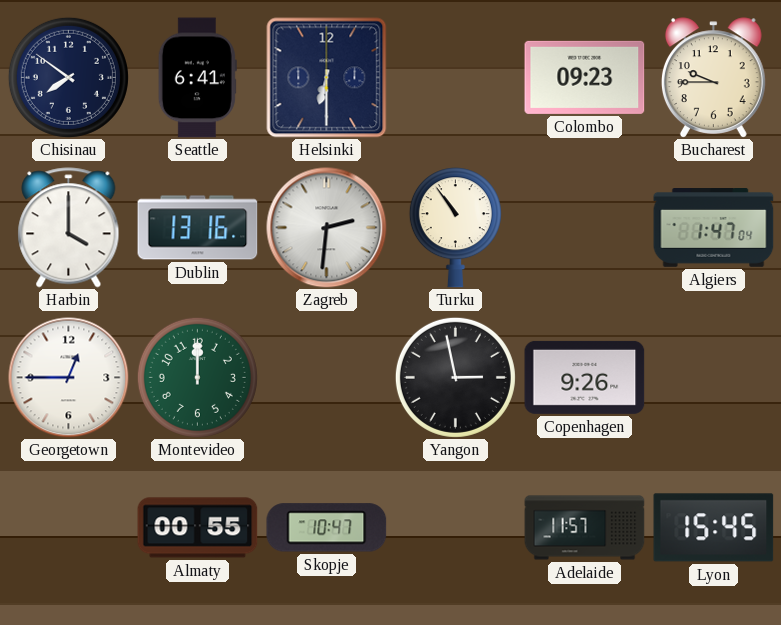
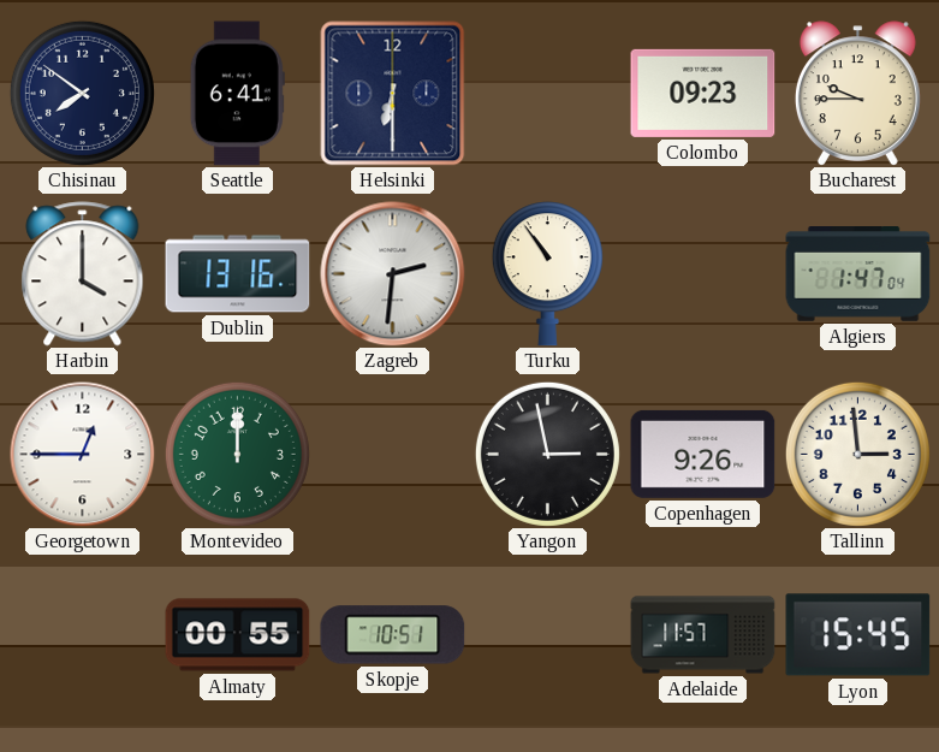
Tallinn: none -> 2:59
Skopje: 10:47 -> 10:51
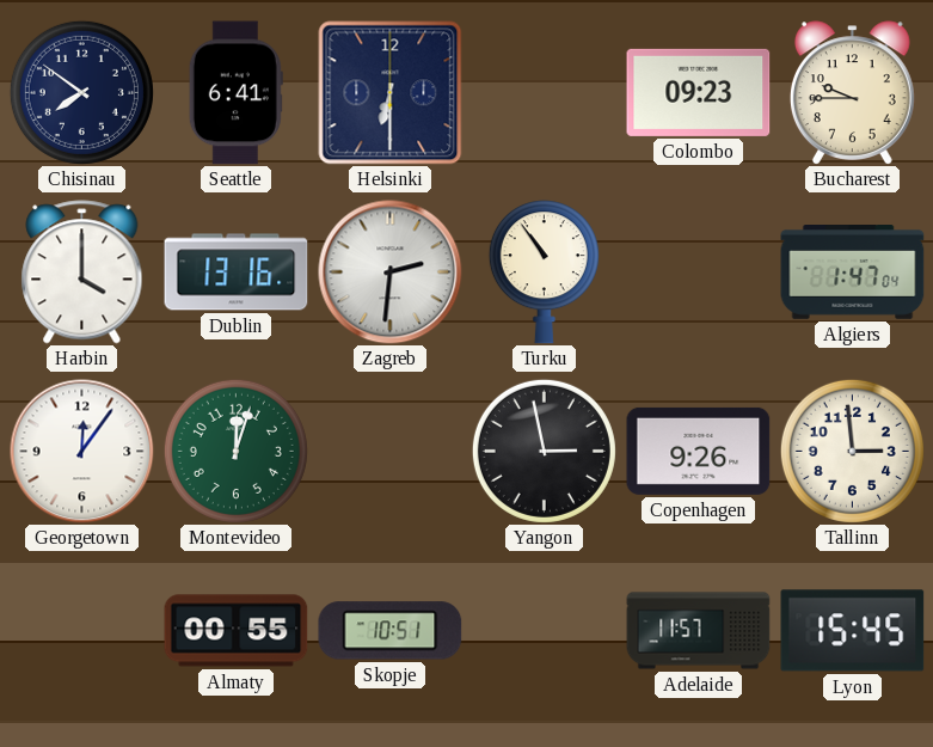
Georgetown: 12:45 -> 12:06
Montevideo: 12:00 -> 12:03
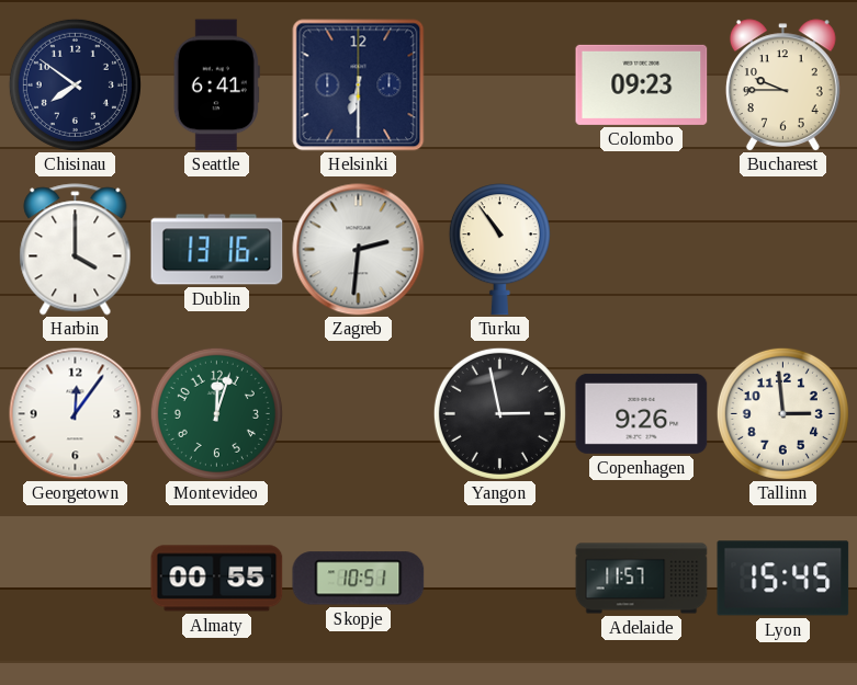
Algiers: 1:47 -> none
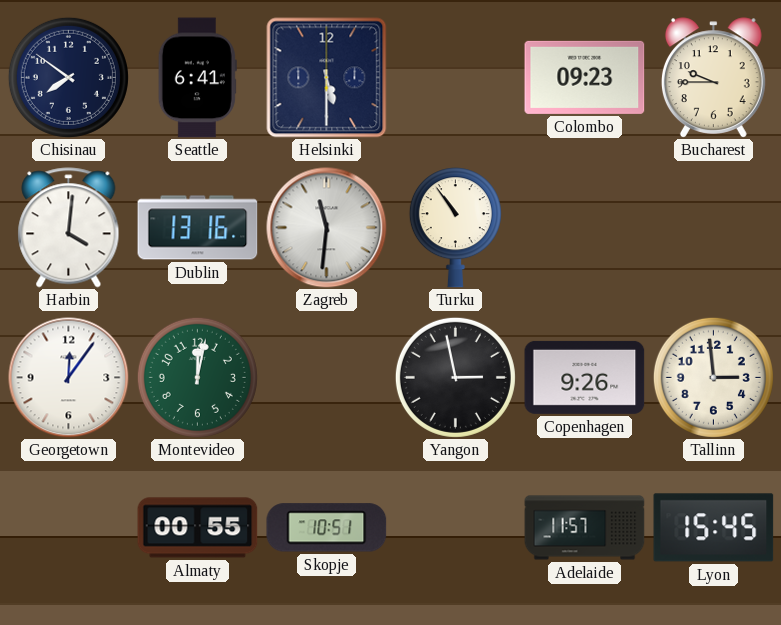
Helsinki: 6:30 -> 5:30
Harbin: 4:00 -> 4:01
Zagreb: 2:31 -> 11:31
Montevideo: 12:03 -> 12:02
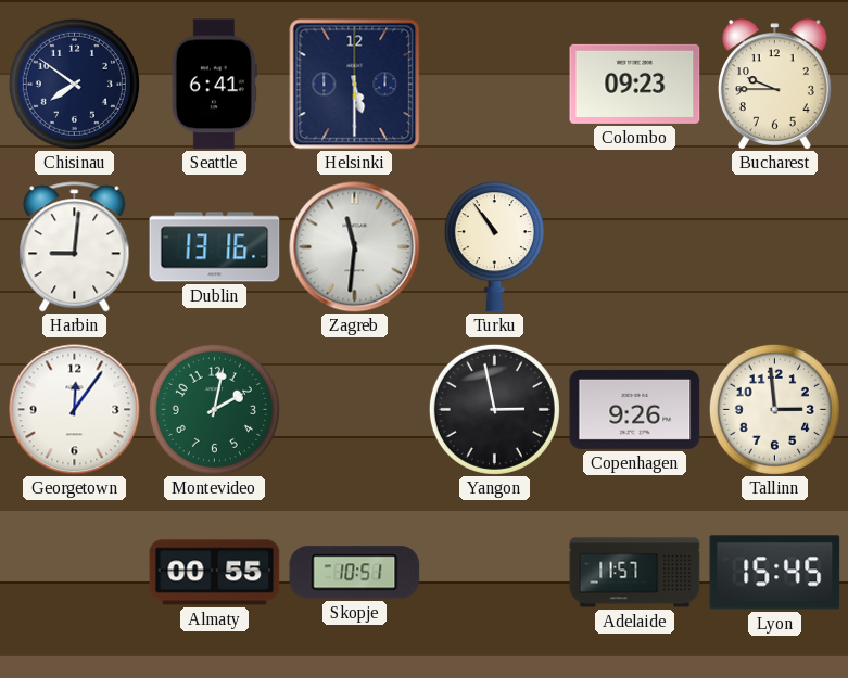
Harbin: 4:01 -> 9:01
Montevideo: 12:02 -> 2:02
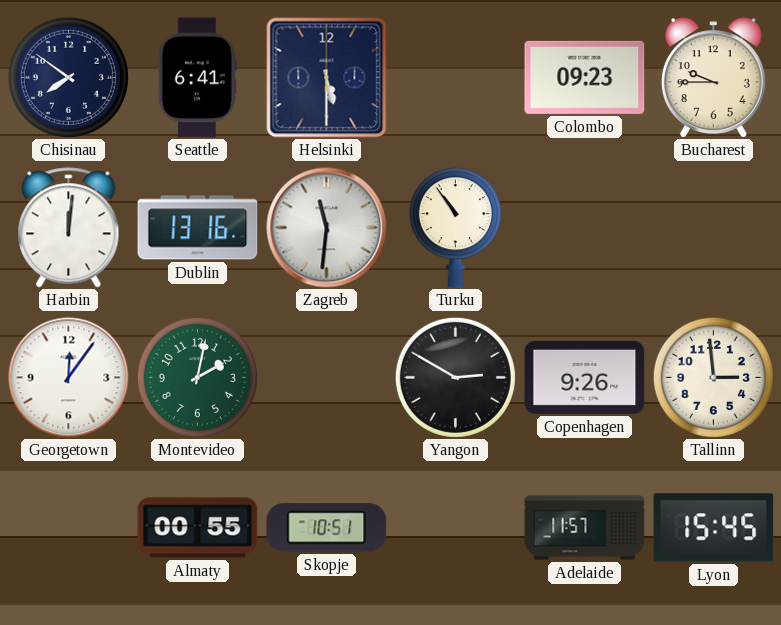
Harbin: 9:01 -> 12:01
Yangon: 2:58 -> 2:50
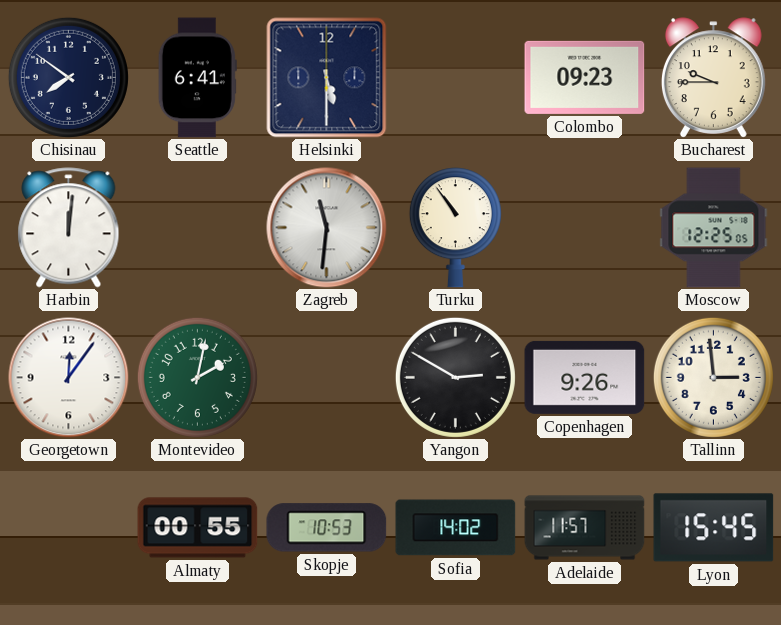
Dublin: 13:16 -> none
Moscow: none -> 12:25
Skopje: 10:51 -> 10:53
Sofia: none -> 14:02
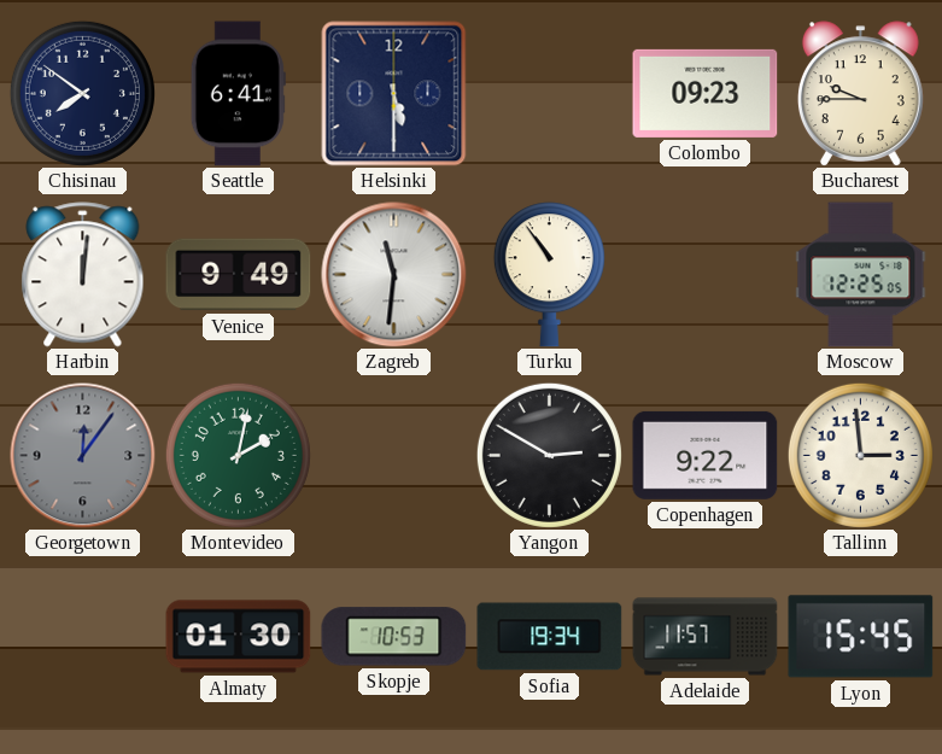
Venice: none -> 9:49
Georgetown dial: white -> grey
Copenhagen: 9:26 -> 9:22
Almaty: 00:55 -> 01:30
Sofia: 14:02 -> 19:34
